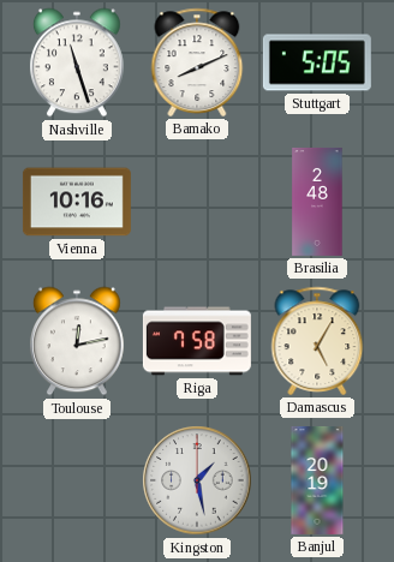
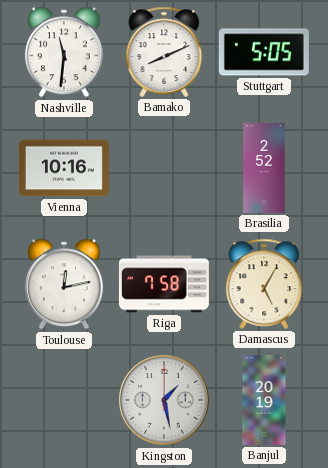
Nashville: 11:27 -> 11:31
Brasilia: 2:48 -> 2:52
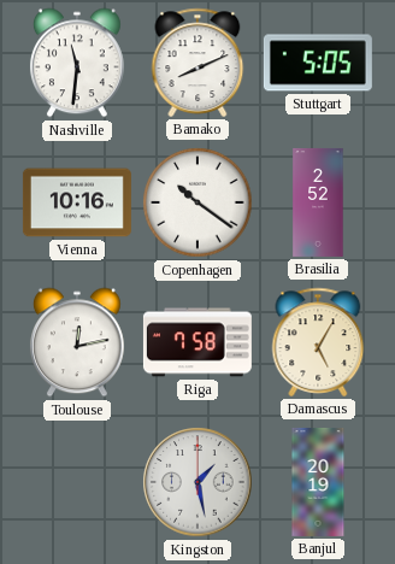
Copenhagen: none -> 10:21
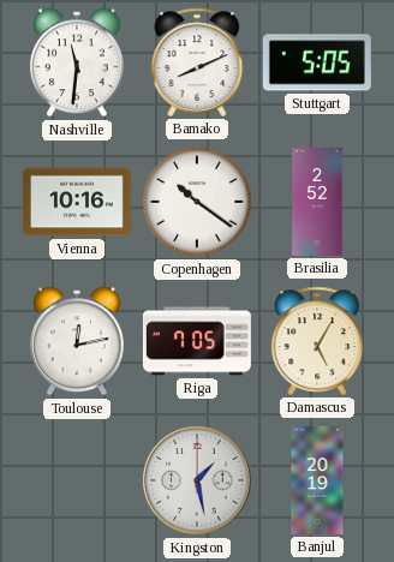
Riga: 7:58 -> 7:05
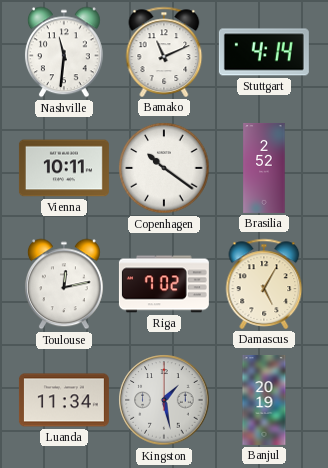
Bamako: 8:11 -> 11:11
Stuttgart: 5:05 -> 4:14
Vienna: 10:16 -> 10:11
Riga: 7:05 -> 7:02
Luanda: none -> 11:34
